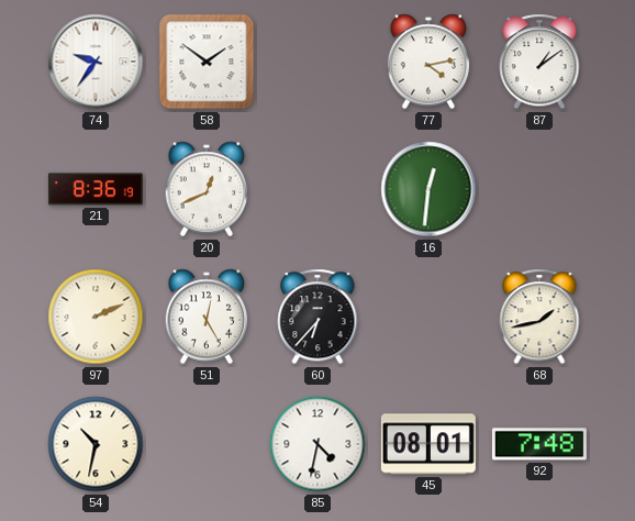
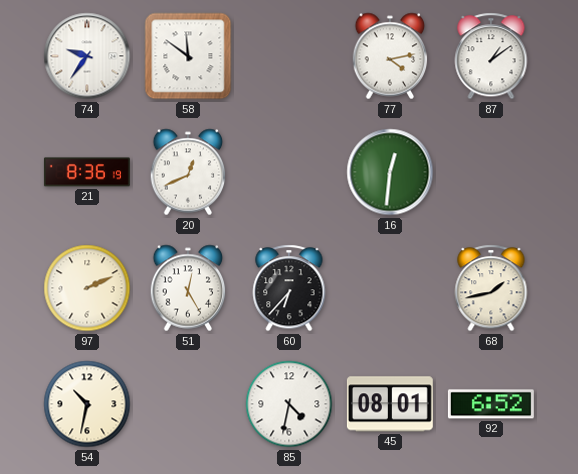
58: 1:51 -> 11:51
92: 7:48 -> 6:52
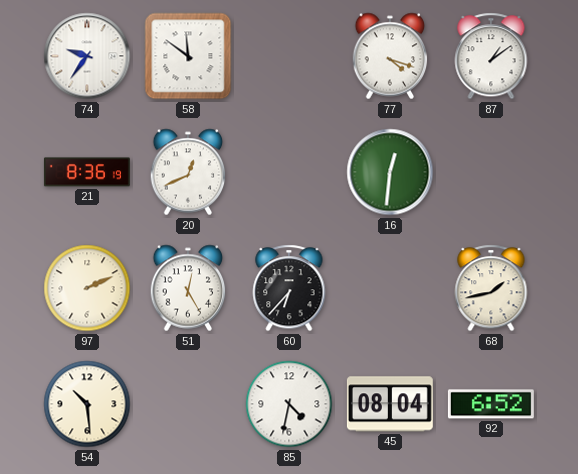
77: 4:13 -> 4:18
54: 10:32 -> 10:29
45: 08:01 -> 08:04
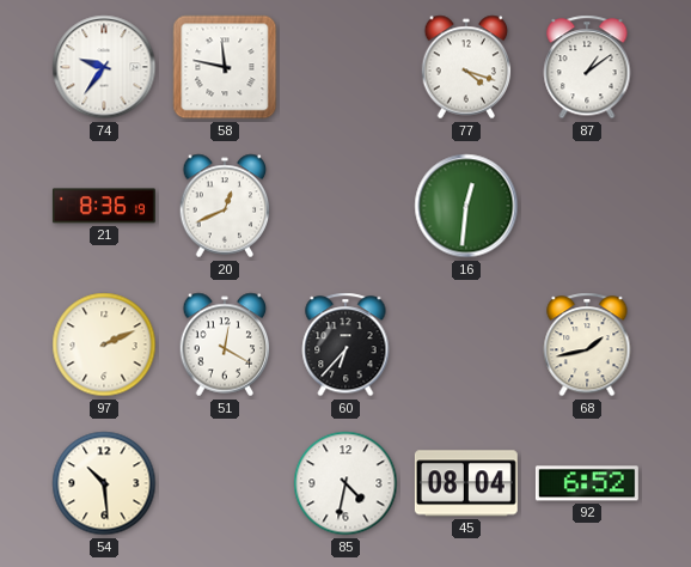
58: 11:51 -> 11:47
51: 12:25 -> 12:20
